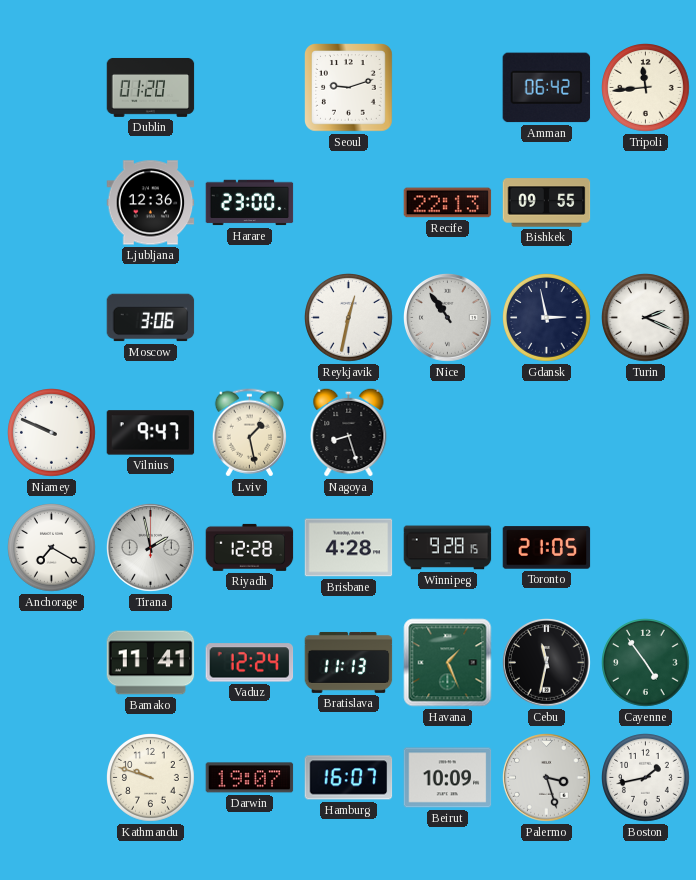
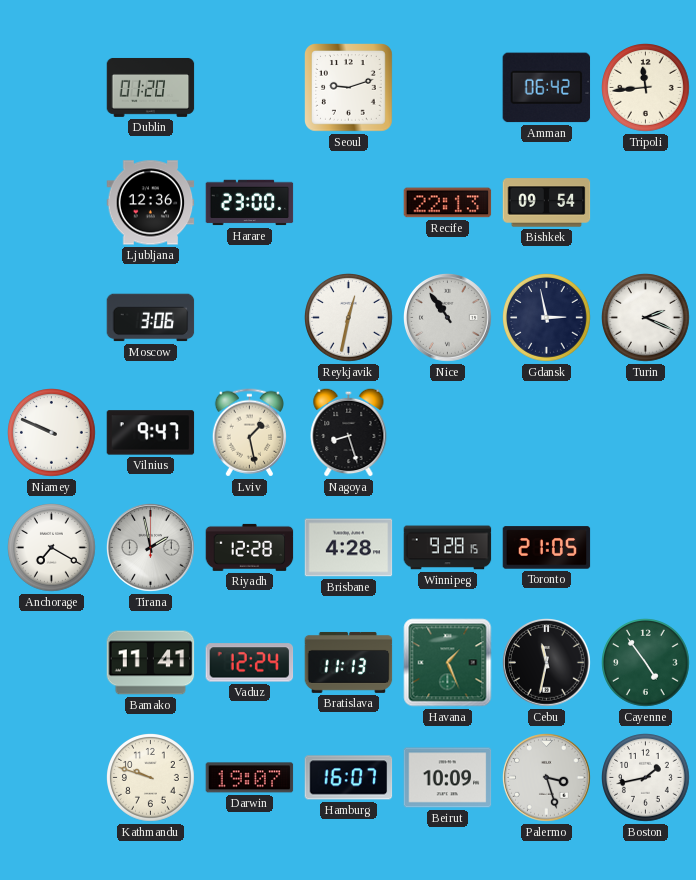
Bishkek: 09:55 -> 09:54
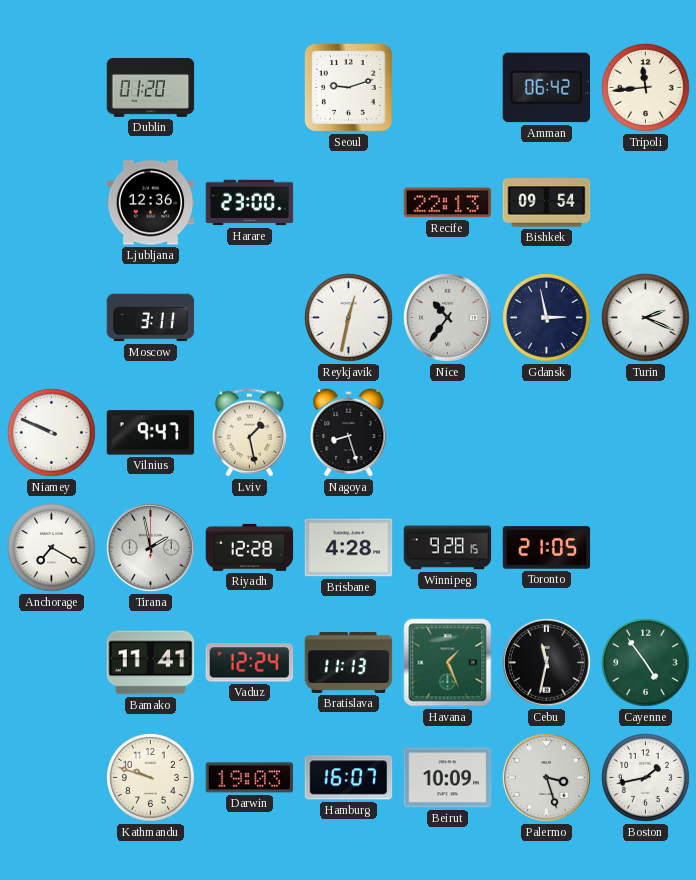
Moscow: 3:06 -> 3:11
Nice: 10:54 -> 10:36
Darwin: 19:07 -> 19:03
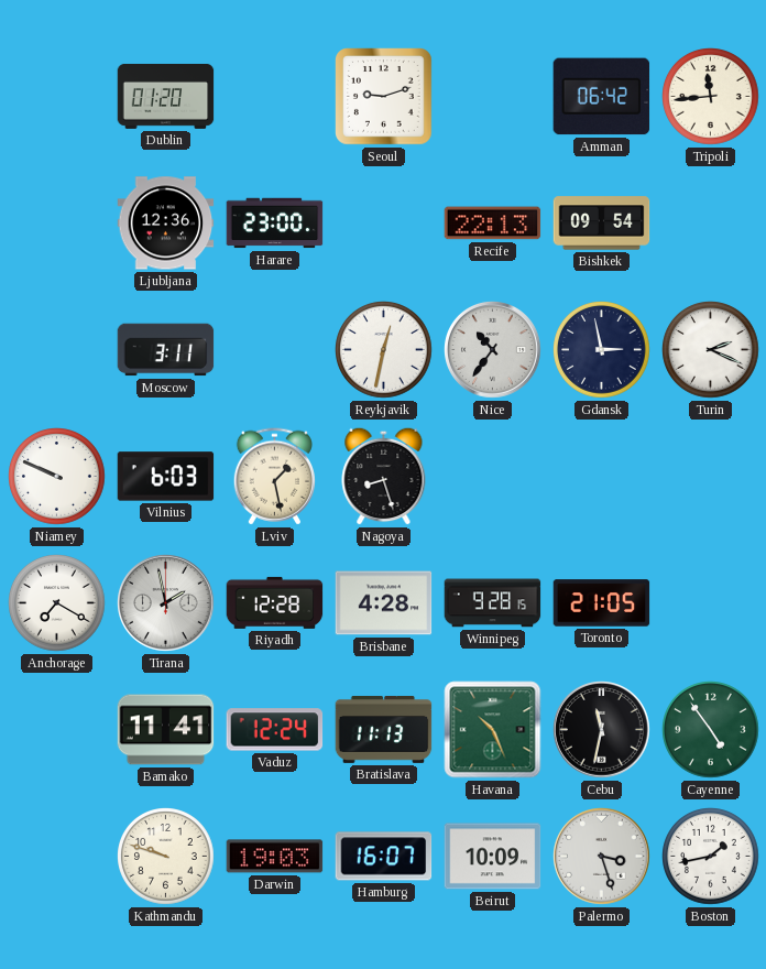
Vilnius: 9:47 -> 6:03
Havana: 1:26 -> 10:26
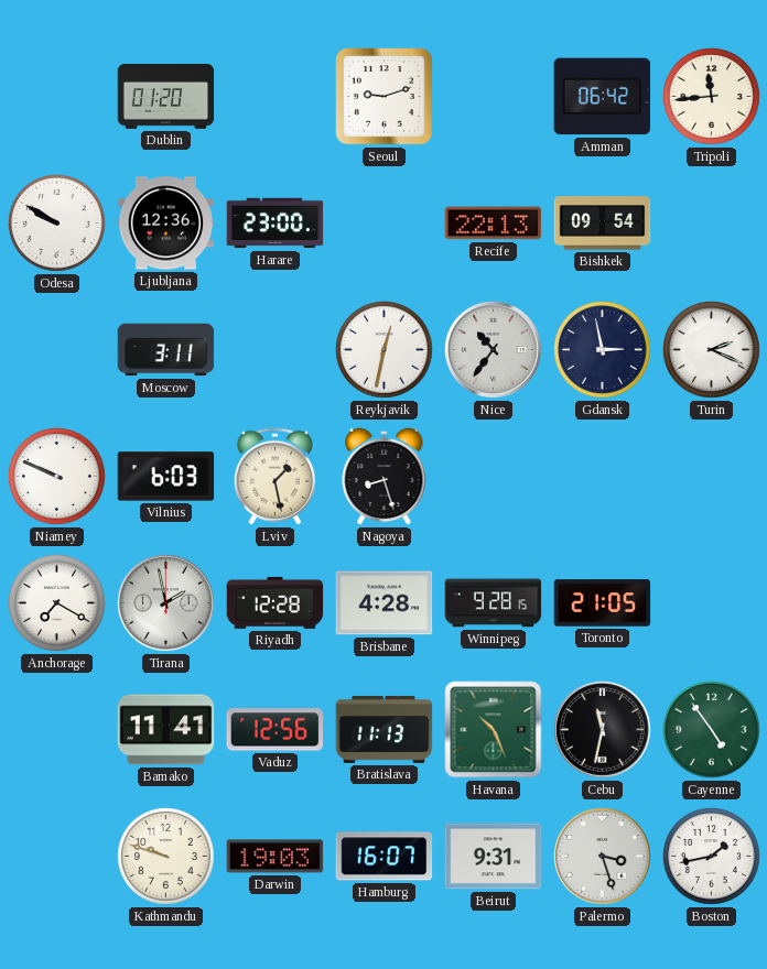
Odesa: none -> 9:50
Vaduz: 12:24 -> 12:56
Beirut: 10:09 -> 9:31
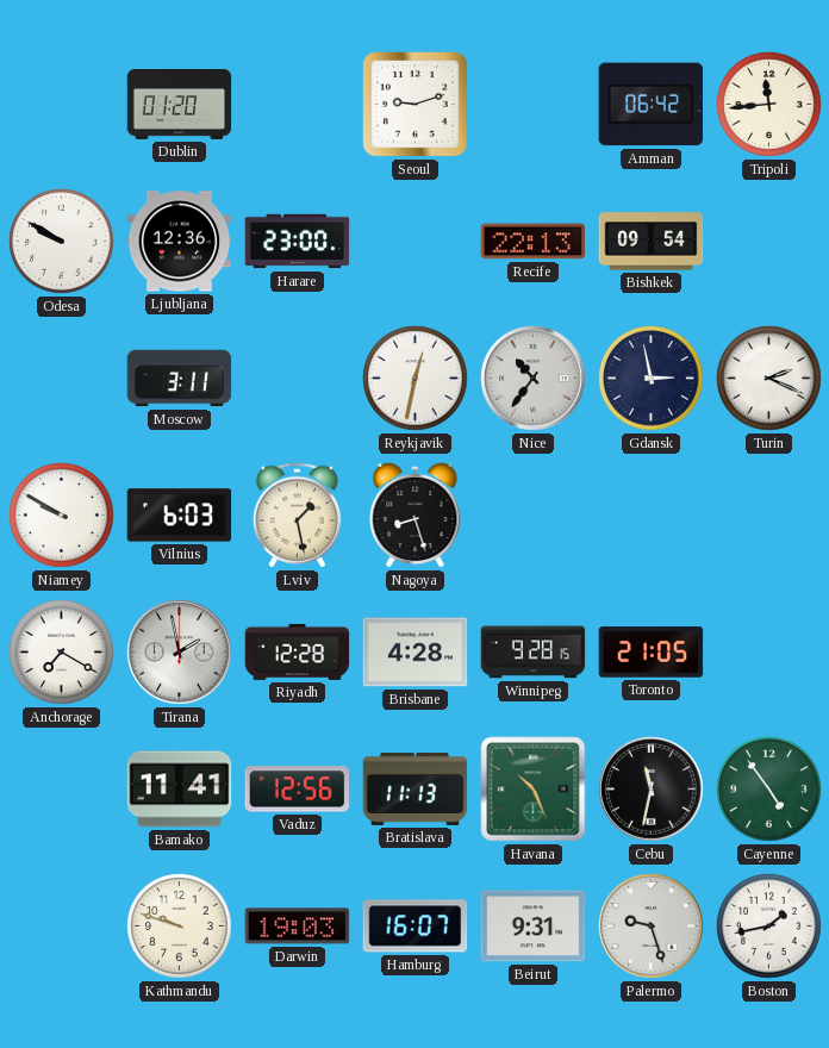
Niamey: 9:49 -> 9:50
Palermo: 3:27 -> 9:27
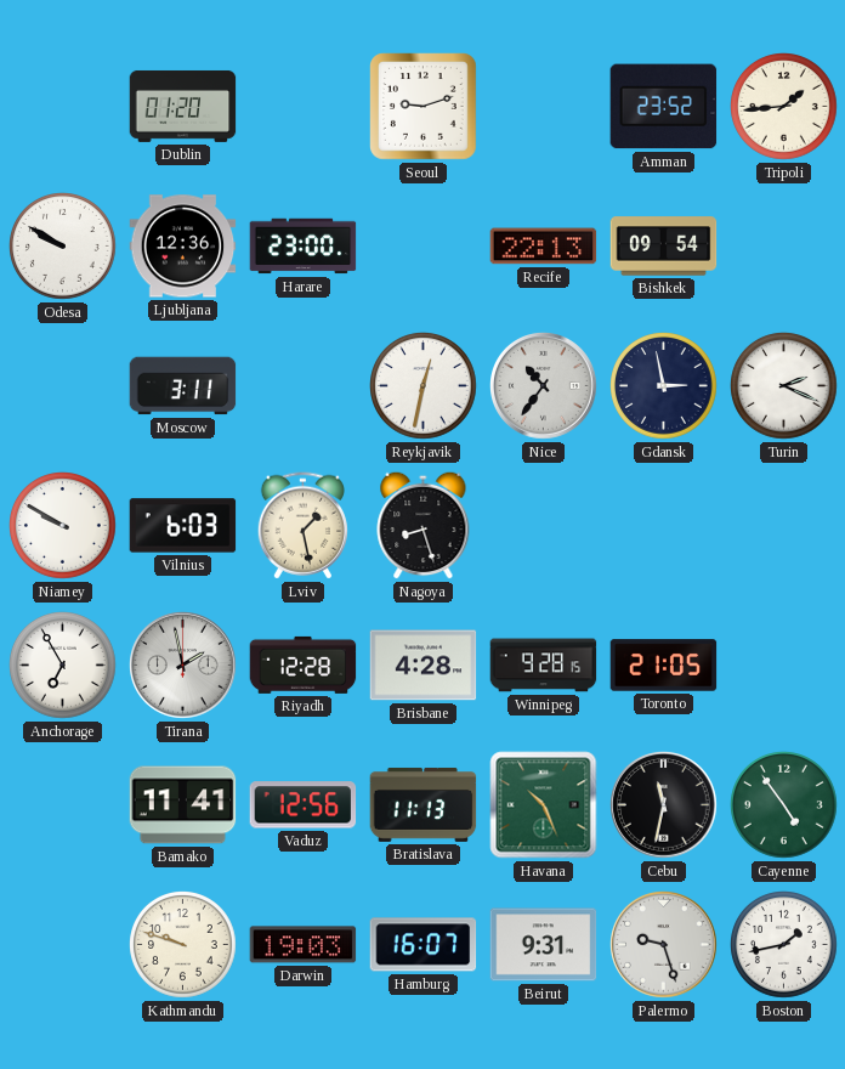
Amman: 06:42 -> 23:52
Tripoli: 11:44 -> 1:44
Anchorage: 7:20 -> 6:55
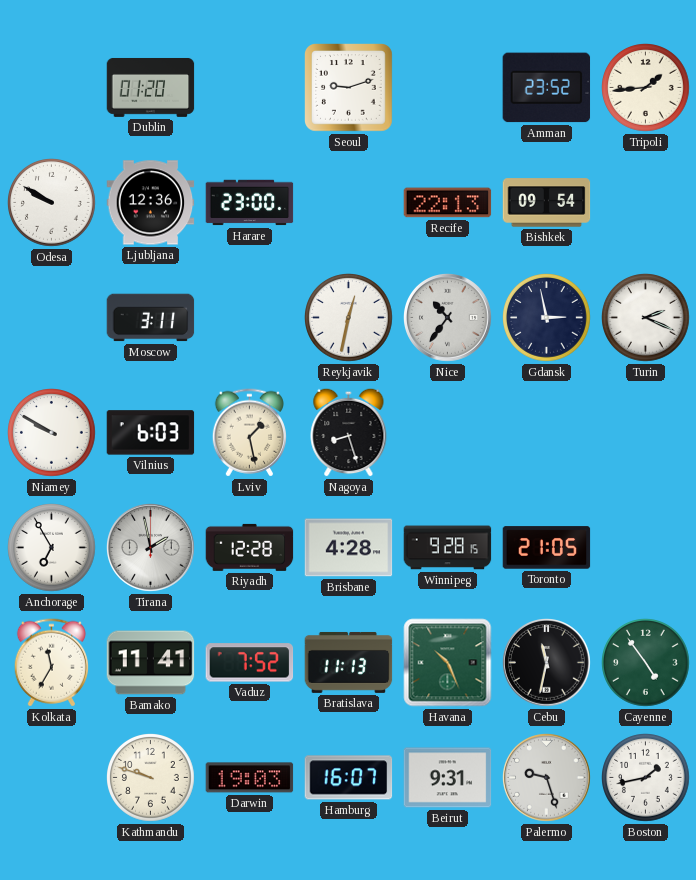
Kolkata: none -> 11:35
Vaduz: 12:56 -> 7:52
